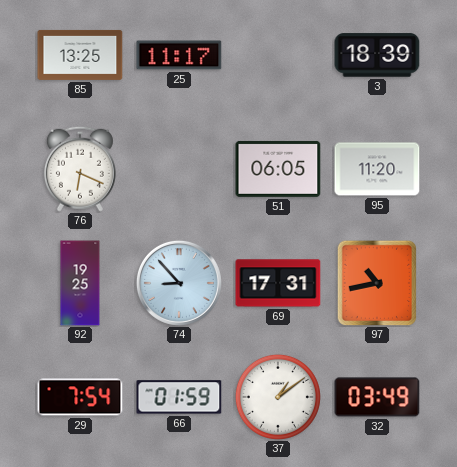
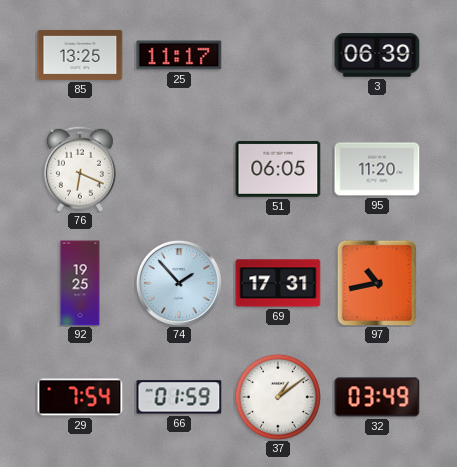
3: 18:39 -> 06:39
74: 8:53 -> 1:53
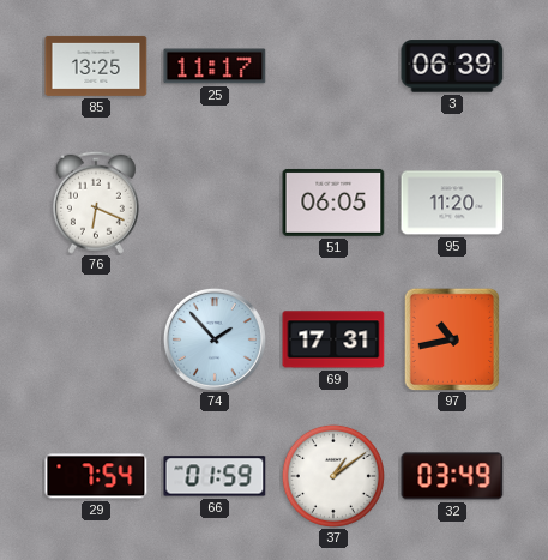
92: 19:25 -> none
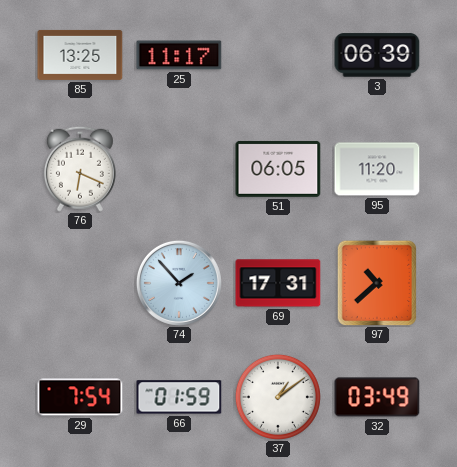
97: 10:43 -> 10:38
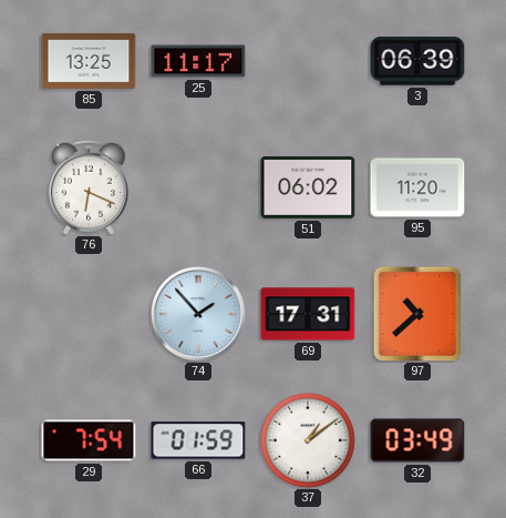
51: 06:05 -> 06:02
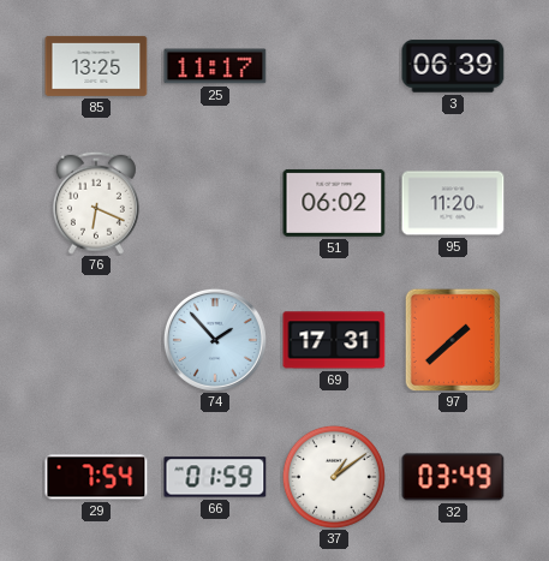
97: 10:38 -> 1:38
